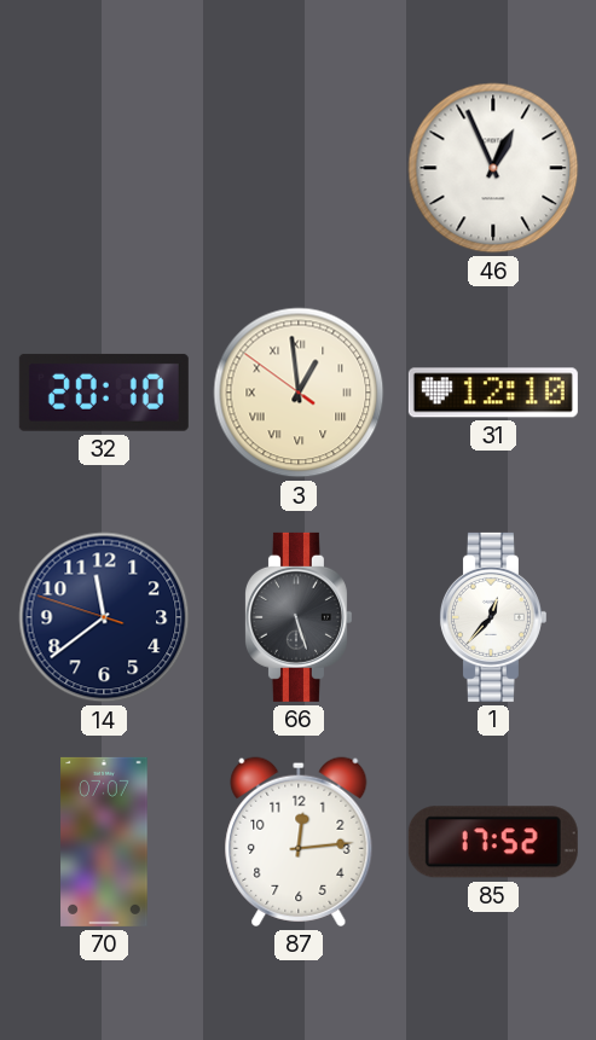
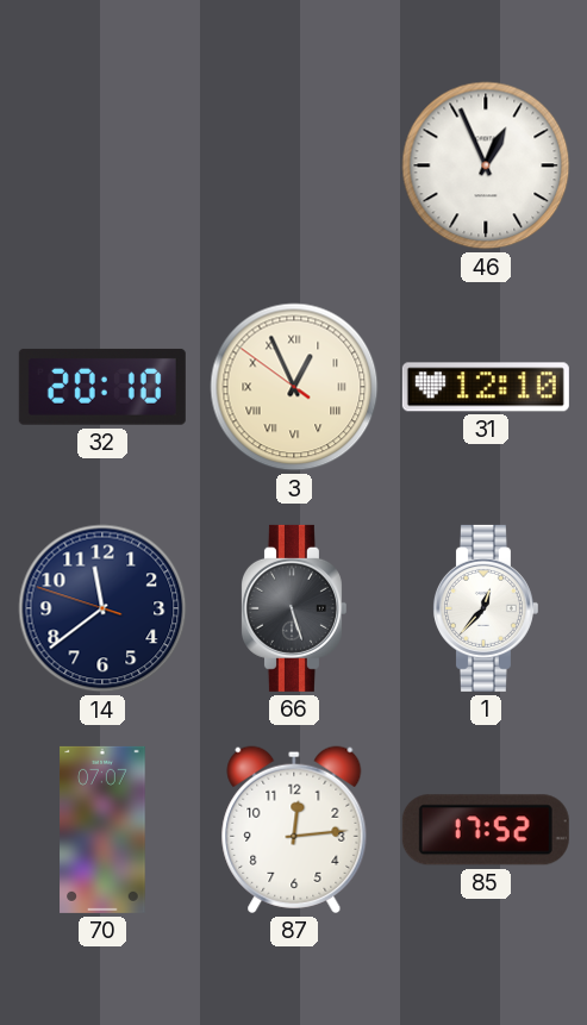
3: 12:58 -> 12:55
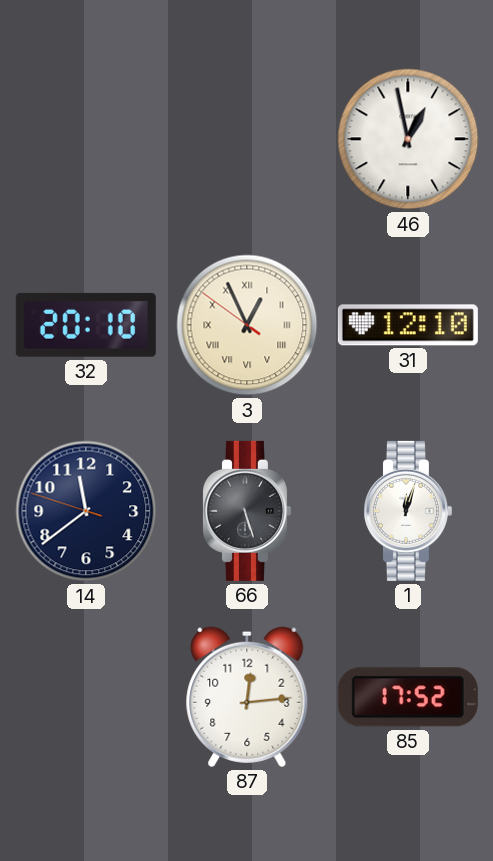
46: 12:56 -> 12:58
1: 12:37 -> 12:03
70: 07:07 -> none
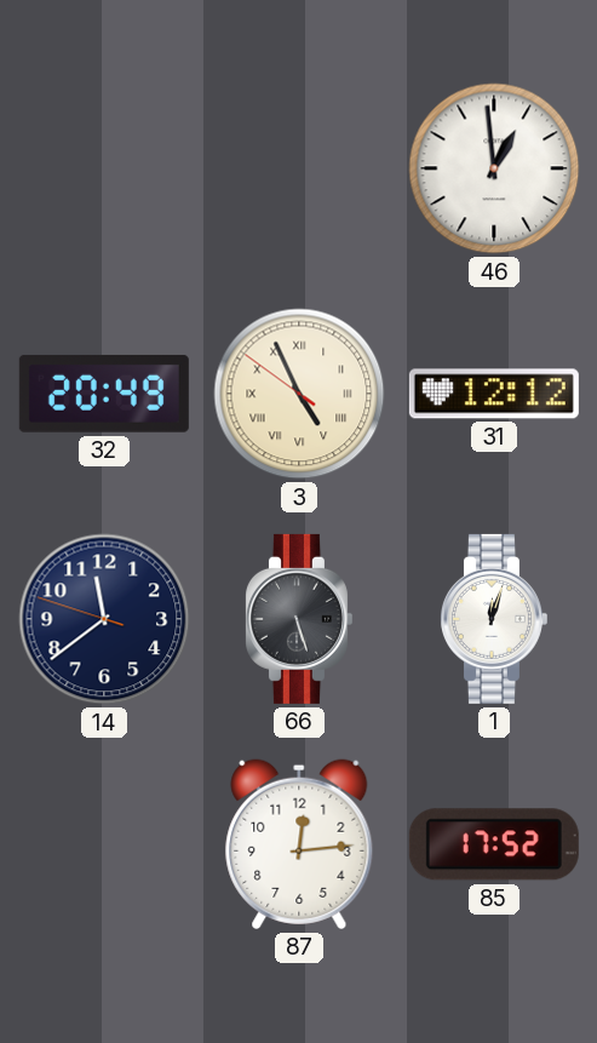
46: 12:58 -> 12:59
32: 20:10 -> 20:49
3: 12:55 -> 4:55
31: 12:10 -> 12:12
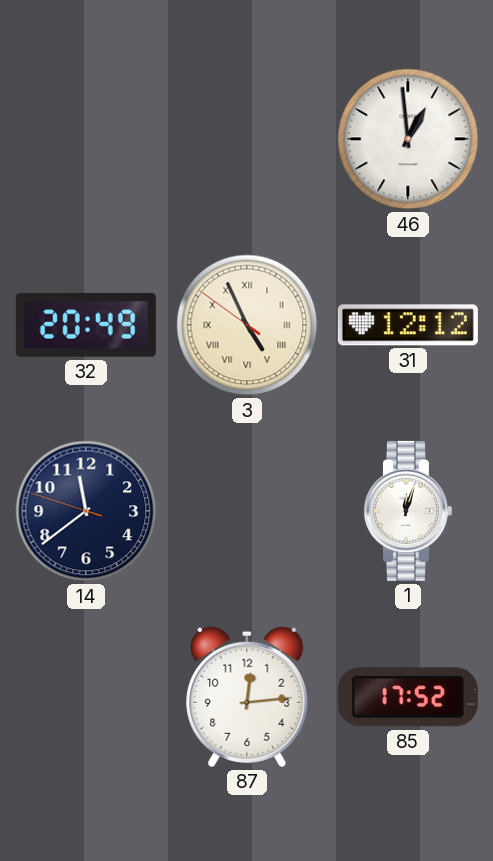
66: 5:27 -> none
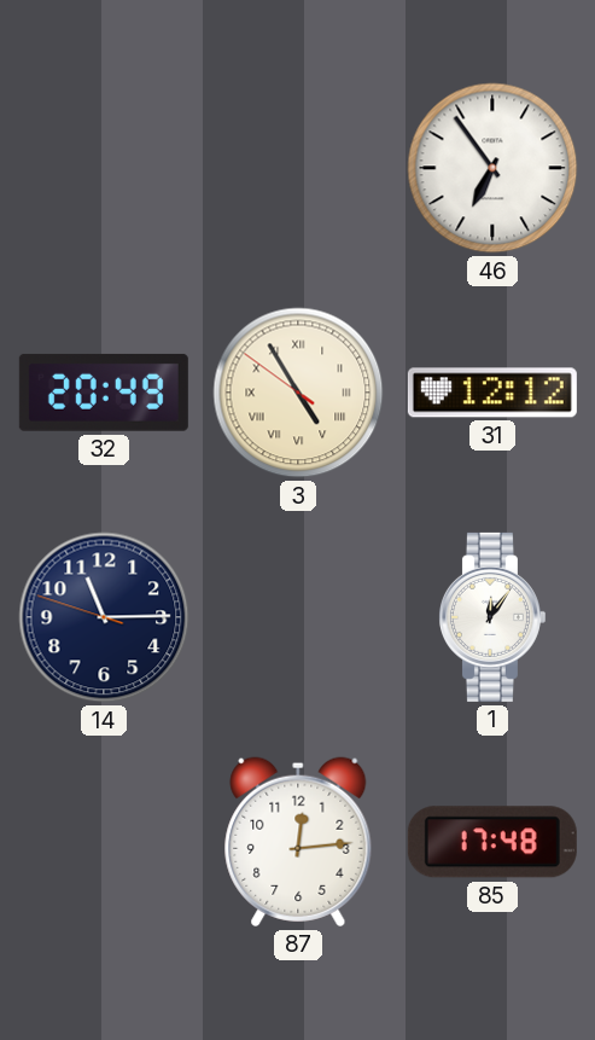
46: 12:59 -> 6:54
3: 4:55 -> 4:54
14: 11:38 -> 11:14
1: 12:03 -> 12:06
85: 17:52 -> 17:48
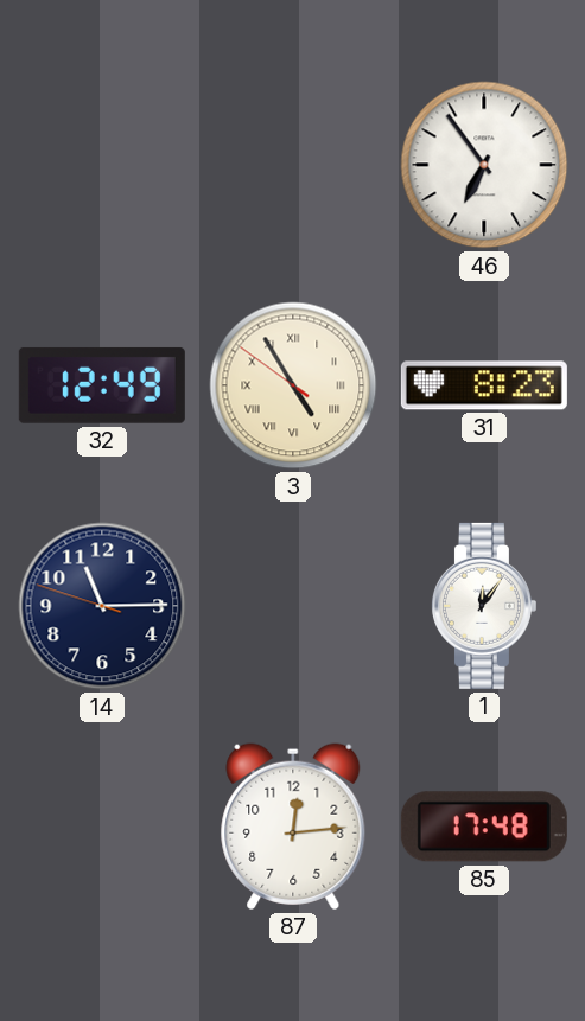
32: 20:49 -> 12:49
31: 12:12 -> 8:23
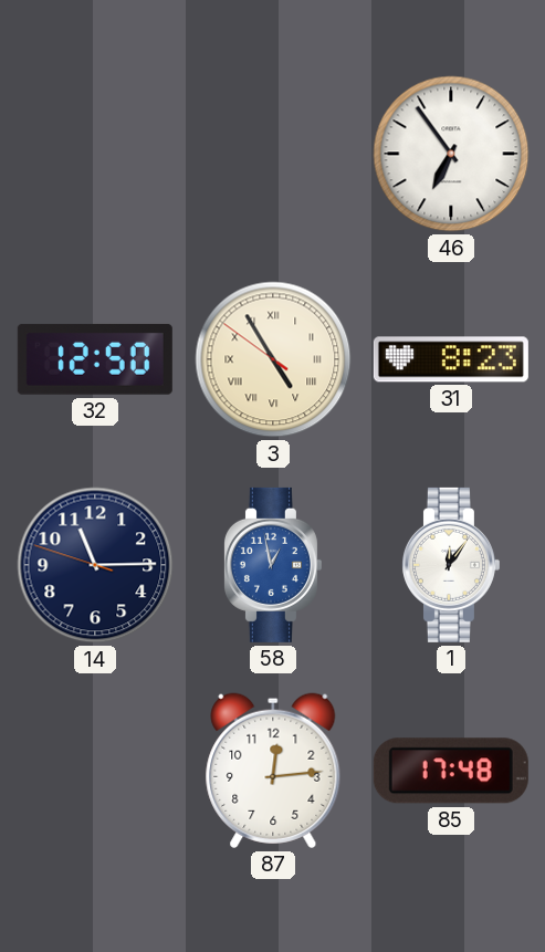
32: 12:49 -> 12:50
58: none -> 12:58
